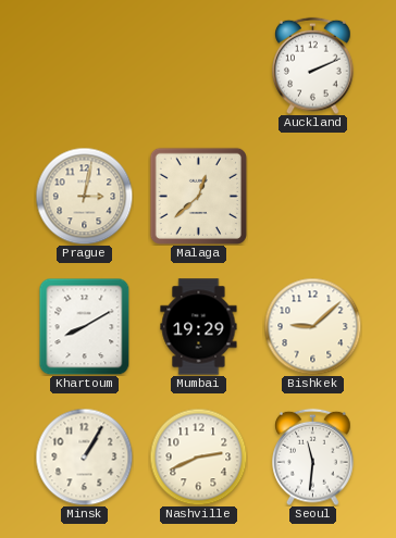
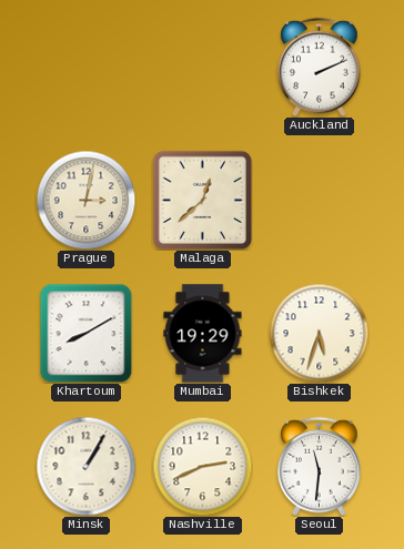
Bishkek: 9:08 -> 5:33
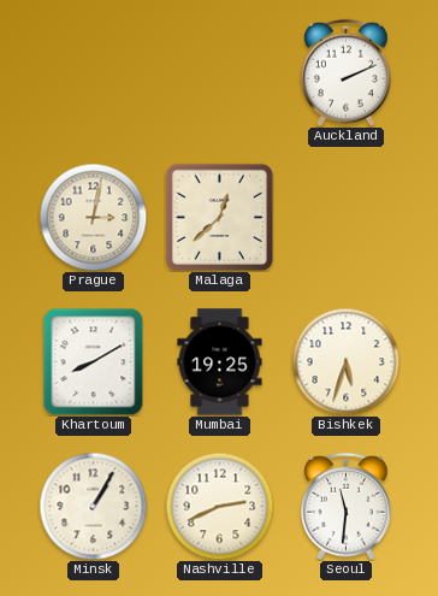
Mumbai: 19:29 -> 19:25
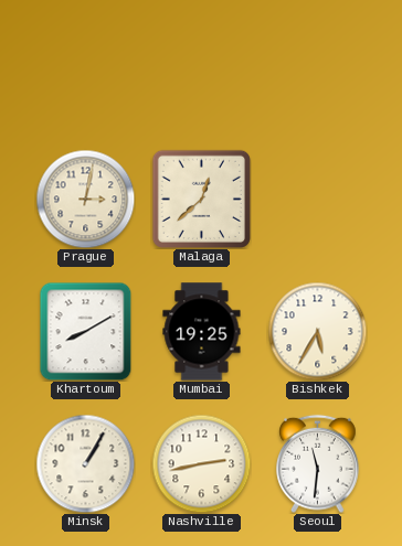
Auckland: 2:11 -> none
Bishkek: 5:33 -> 5:35
Nashville: 2:41 -> 2:43
